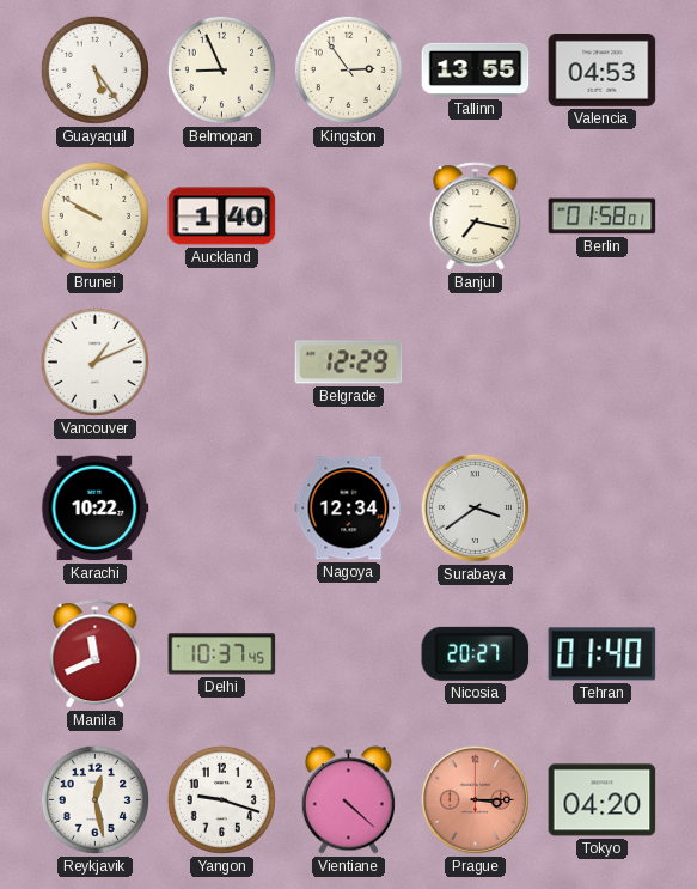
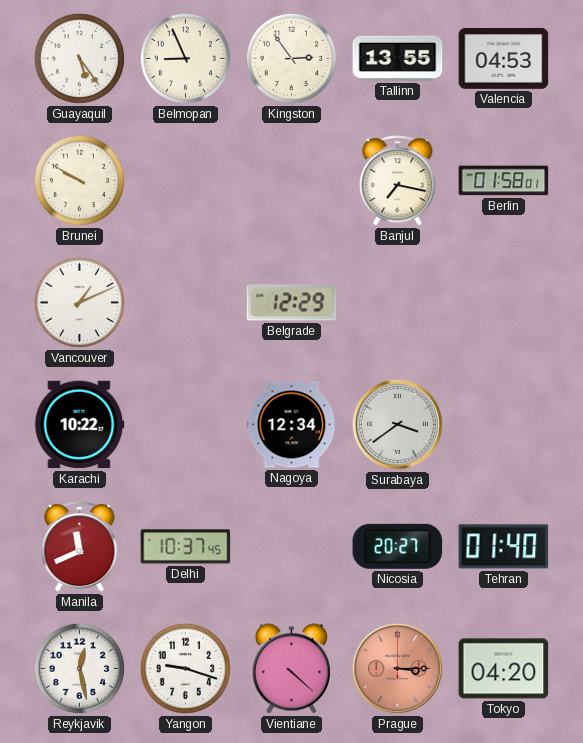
Auckland: 1:40 -> none
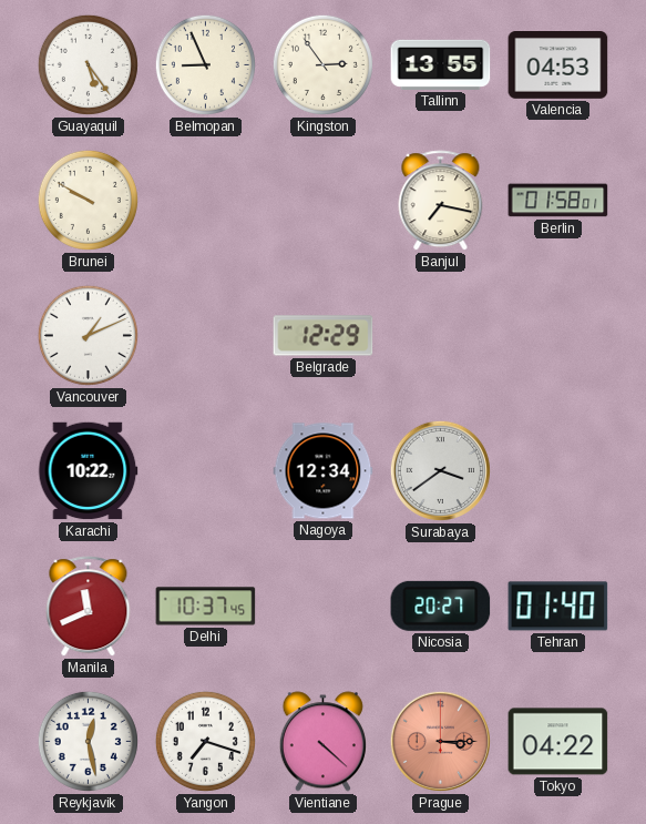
Yangon: 9:18 -> 7:18
Tokyo: 04:20 -> 04:22
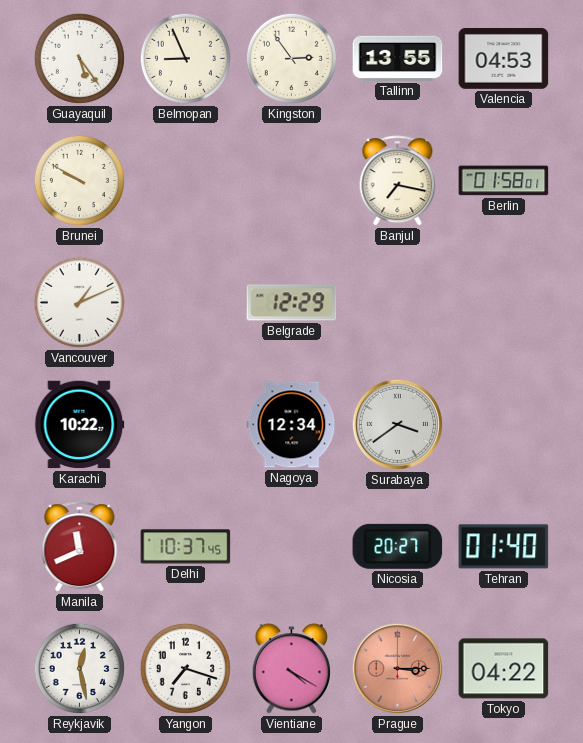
Vientiane: 4:22 -> 4:20
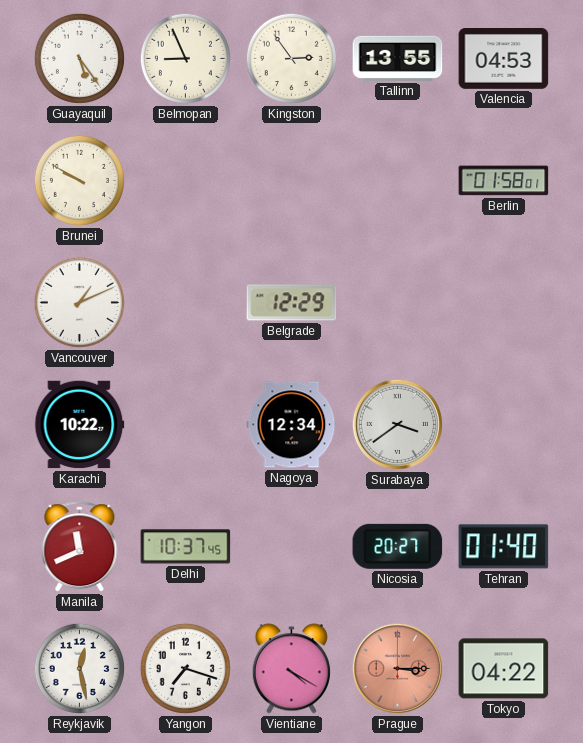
Banjul: 7:17 -> none
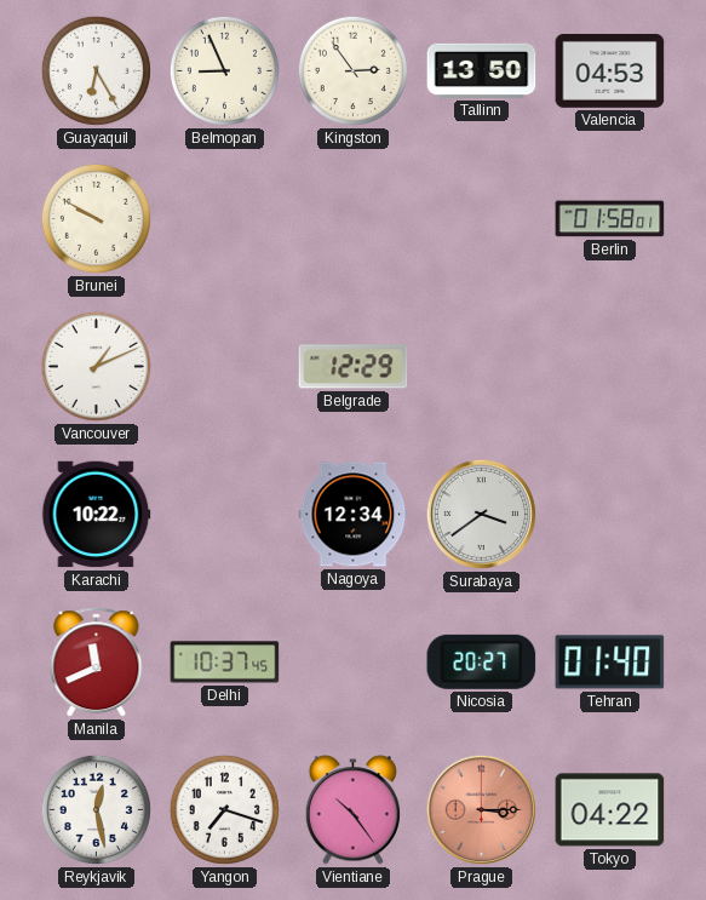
Guayaquil: 5:24 -> 6:25
Tallinn: 13:55 -> 13:50
Vientiane: 4:20 -> 10:24
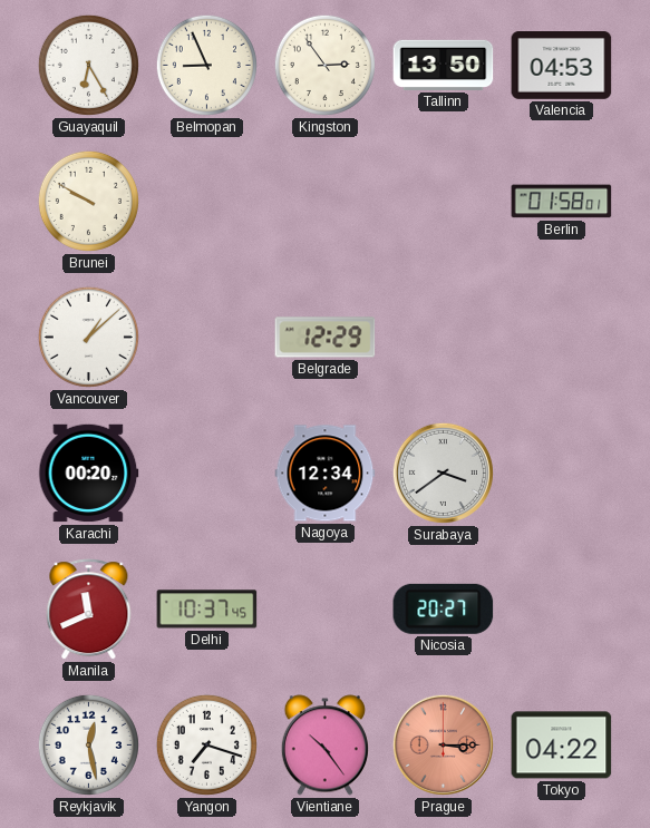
Vancouver: 1:11 -> 1:08
Karachi: 10:22 -> 00:20
Tehran: 01:40 -> none
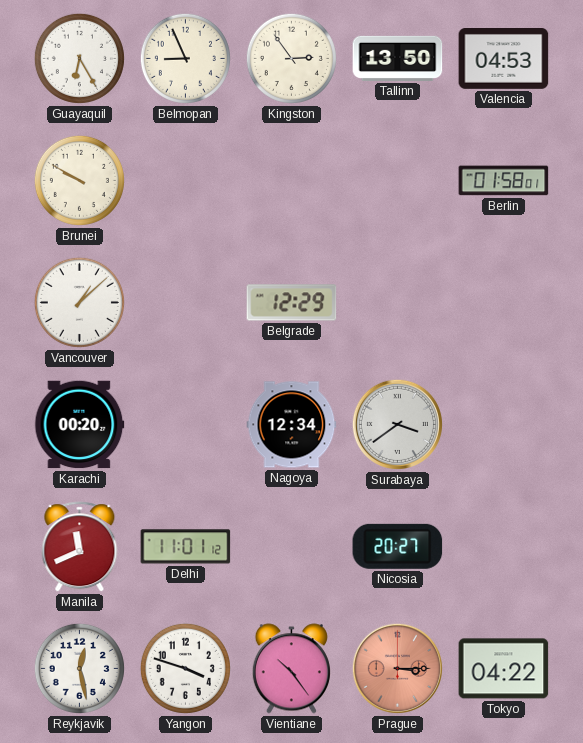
Delhi: 10:37 -> 11:01
Yangon: 7:18 -> 3:48
